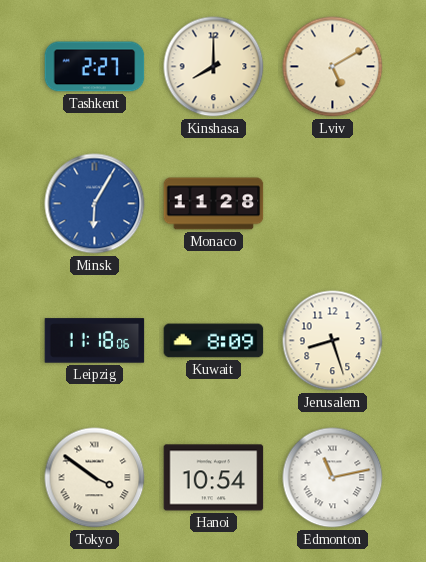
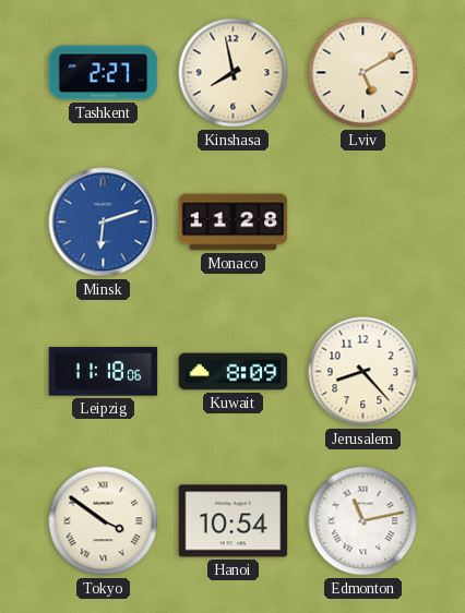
Kinshasa: 8:00 -> 7:58
Minsk: 6:05 -> 6:12
Jerusalem: 8:27 -> 8:23
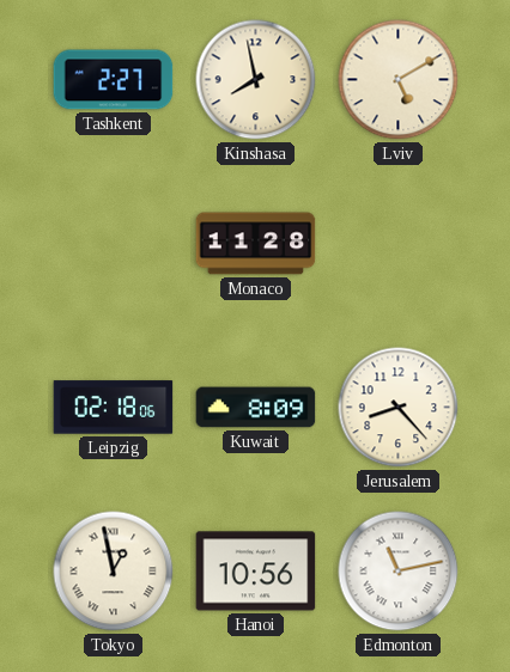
Minsk: 6:12 -> none
Leipzig: 11:18 -> 02:18
Tokyo: 3:51 -> 12:58
Hanoi: 10:54 -> 10:56
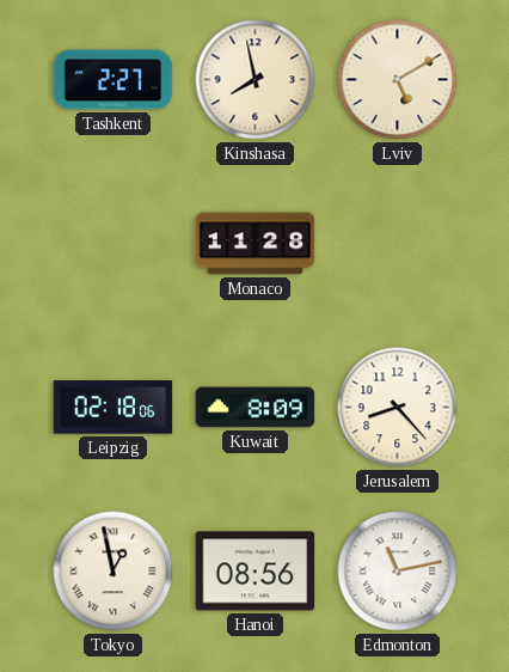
Hanoi: 10:56 -> 08:56
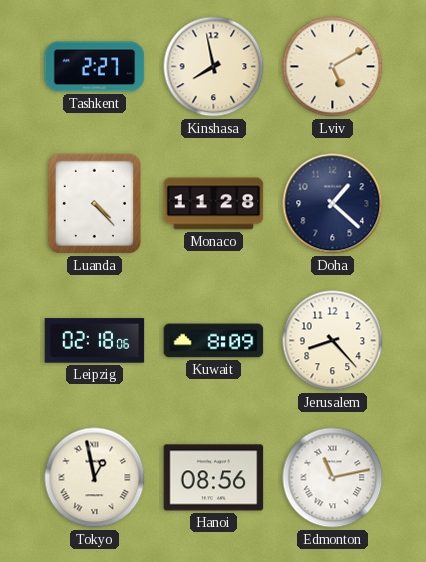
Luanda: none -> 4:23
Doha: none -> 1:22
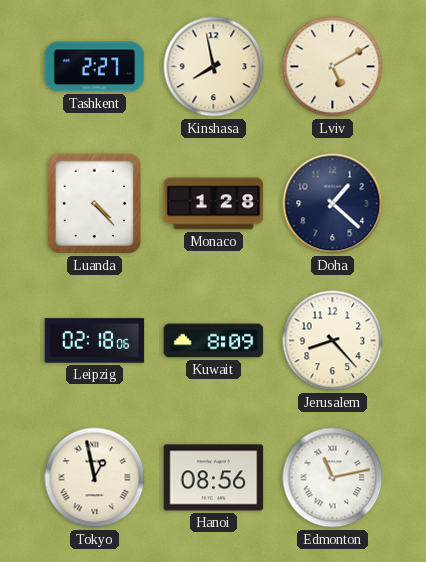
Monaco: 11:28 -> 1:28
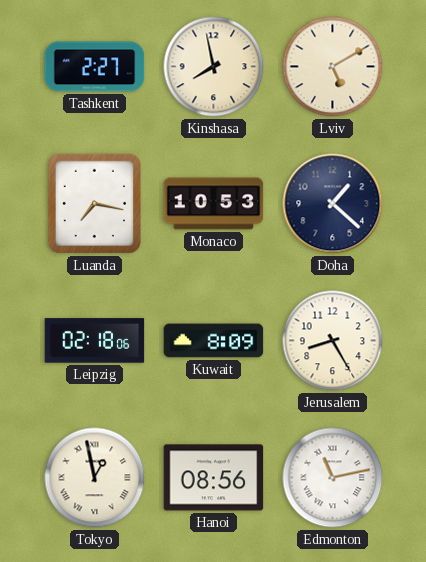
Luanda: 4:23 -> 7:17
Monaco: 1:28 -> 10:53
Jerusalem: 8:23 -> 8:25
